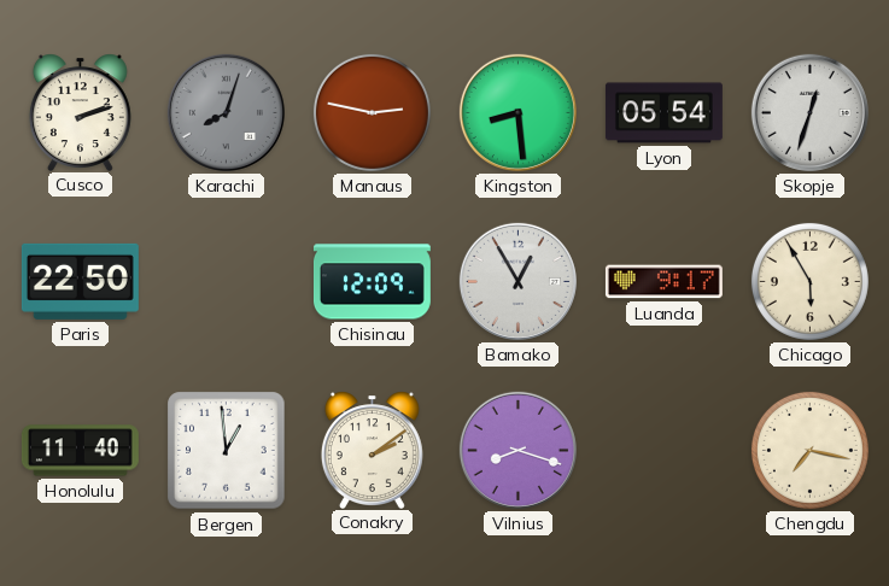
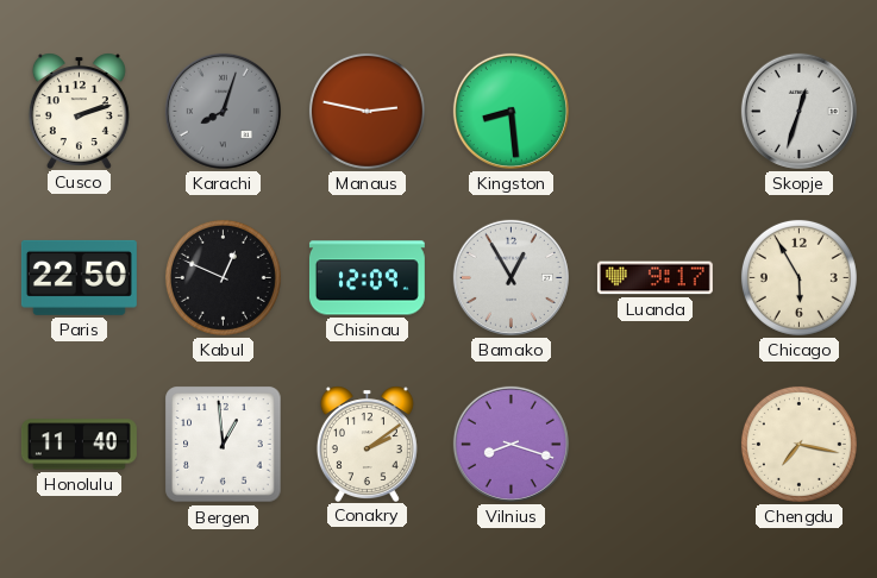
Lyon: 05:54 -> none
Kabul: none -> 12:49
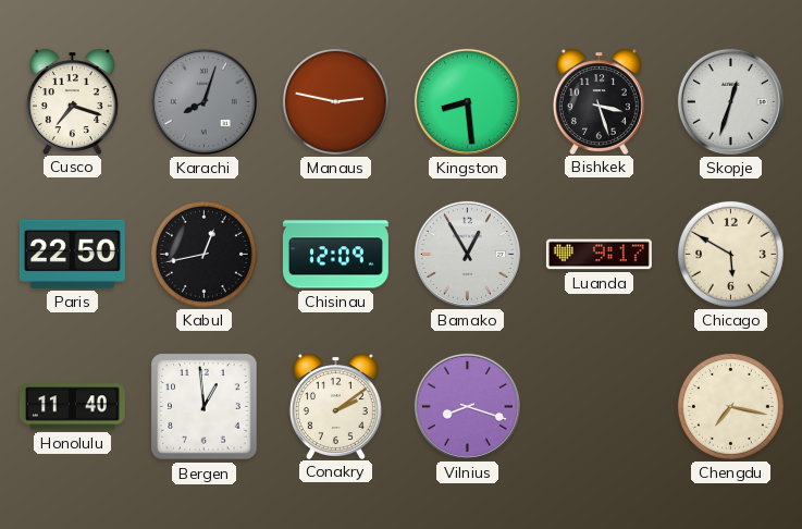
Cusco: 2:12 -> 7:18
Bishkek: none -> 3:27
Kabul: 12:49 -> 12:43
Chicago: 5:55 -> 5:50
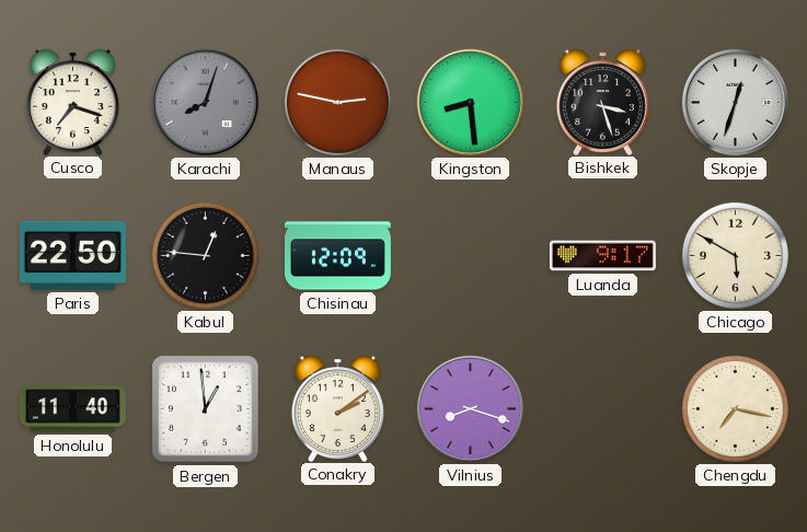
Kabul: 12:43 -> 12:46
Bamako: 12:55 -> none
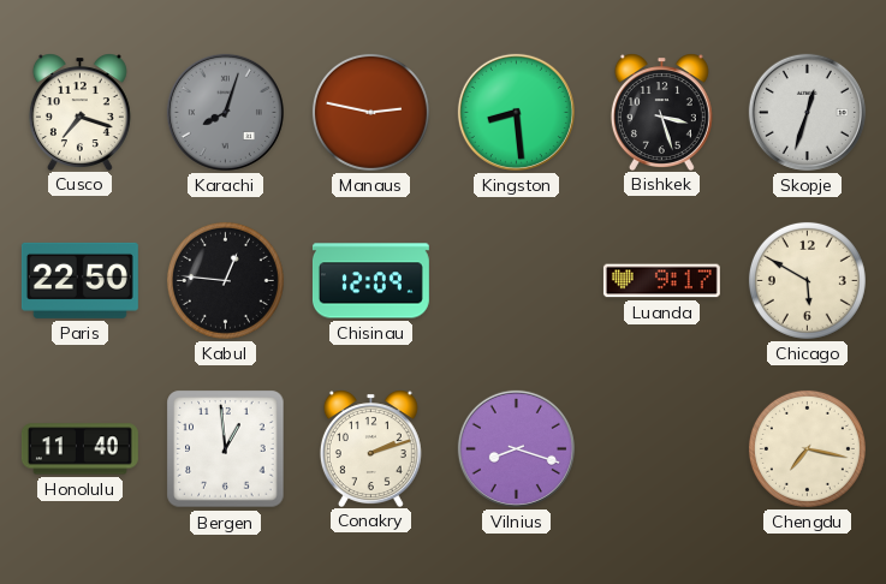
Conakry: 2:09 -> 2:12
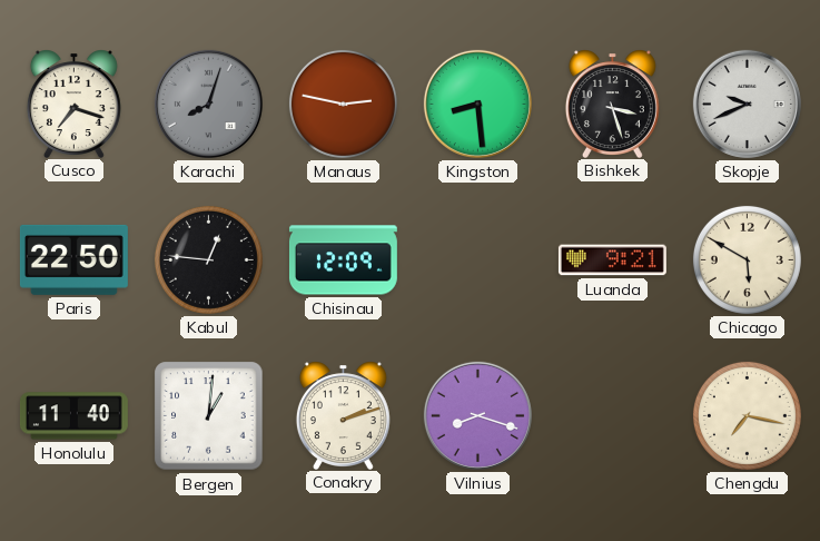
Skopje: 12:33 -> 9:41
Luanda: 9:17 -> 9:21
Bergen: 12:59 -> 1:01
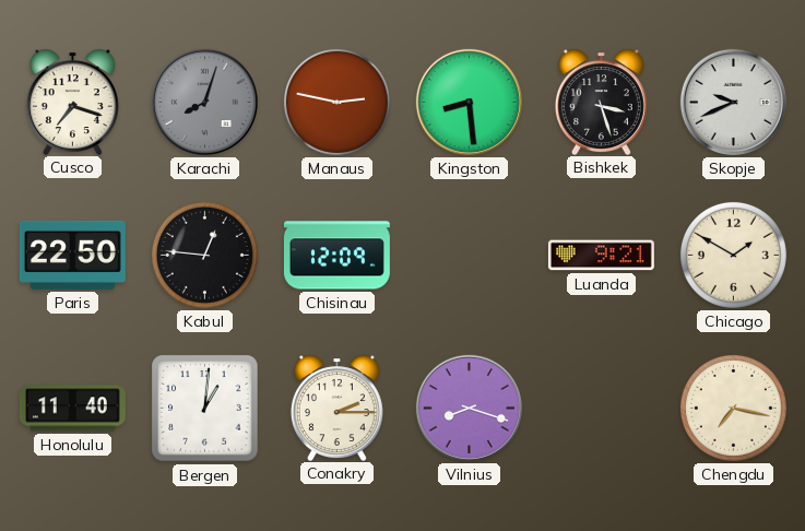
Chicago: 5:50 -> 1:50
Conakry: 2:12 -> 2:15
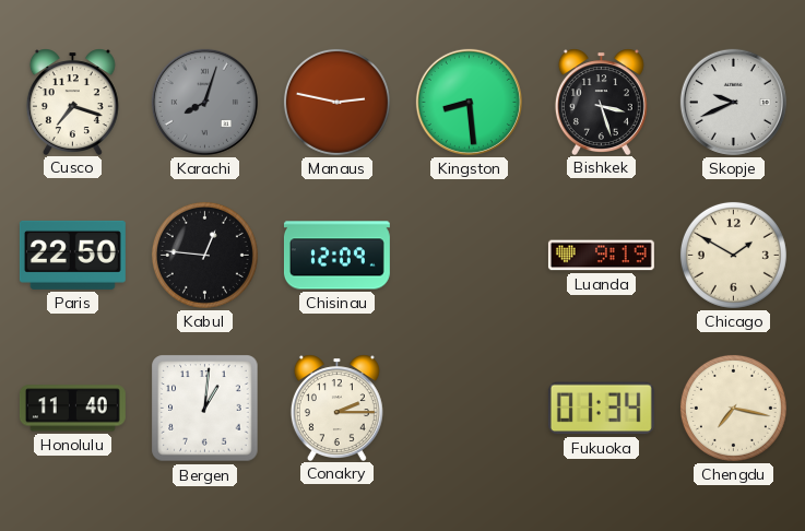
Luanda: 9:21 -> 9:19
Vilnius: 8:18 -> none
Fukuoka: none -> 01:34
